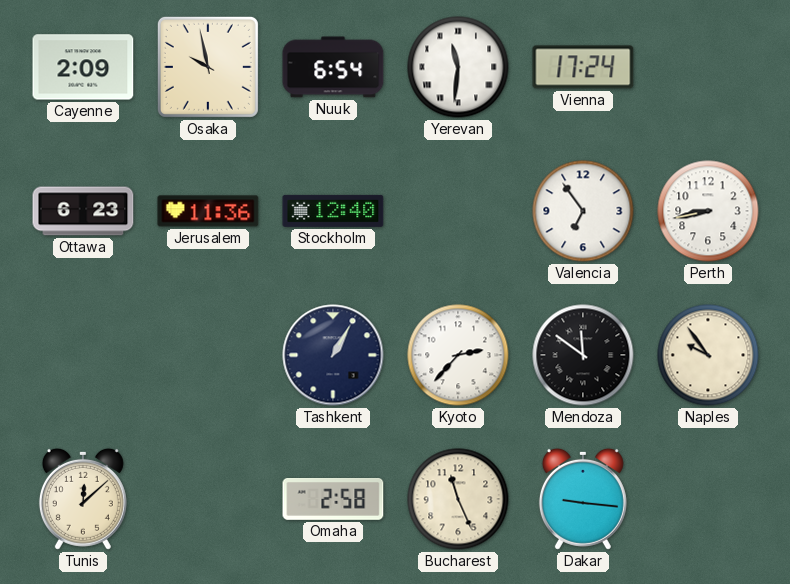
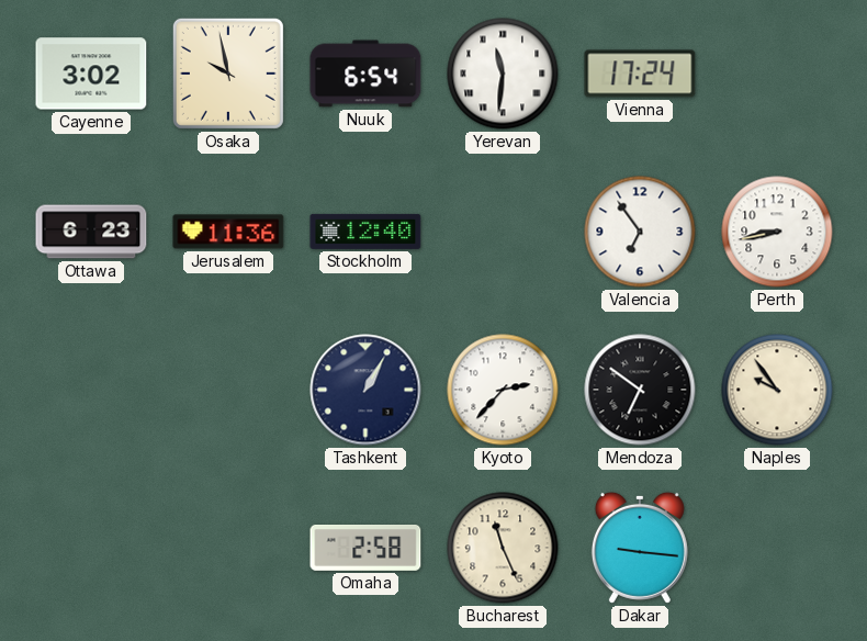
Cayenne: 2:09 -> 3:02
Mendoza: 11:51 -> 6:51
Tunis: 12:08 -> none
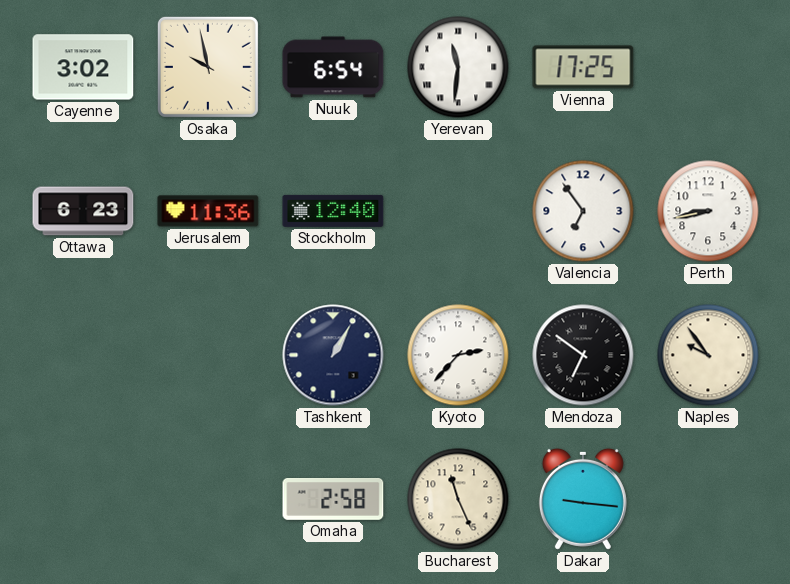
Vienna: 17:24 -> 17:25
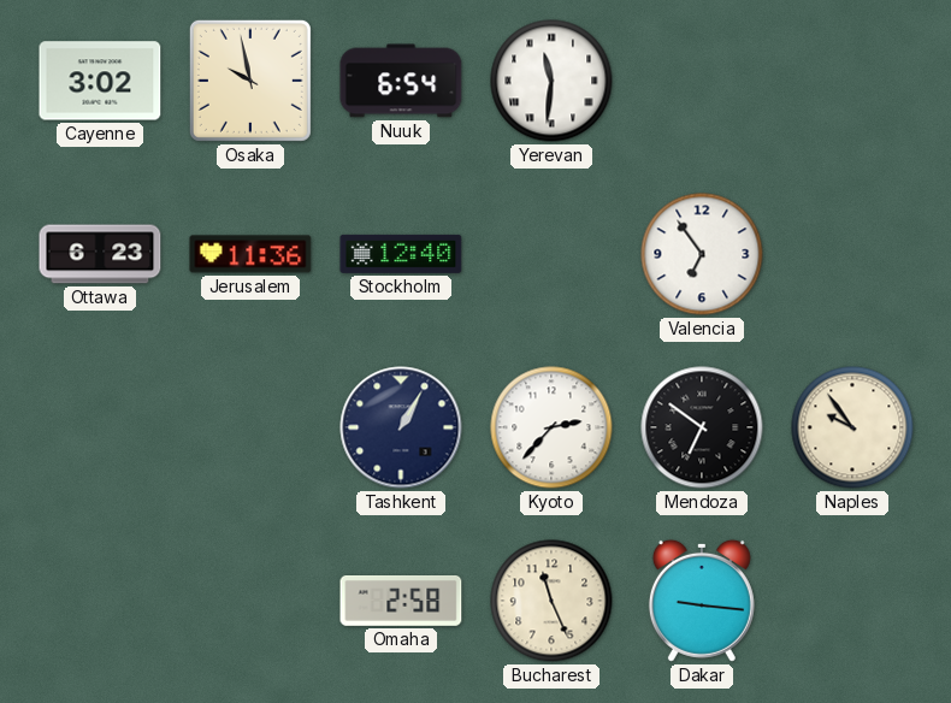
Vienna: 17:25 -> none
Perth: 8:43 -> none
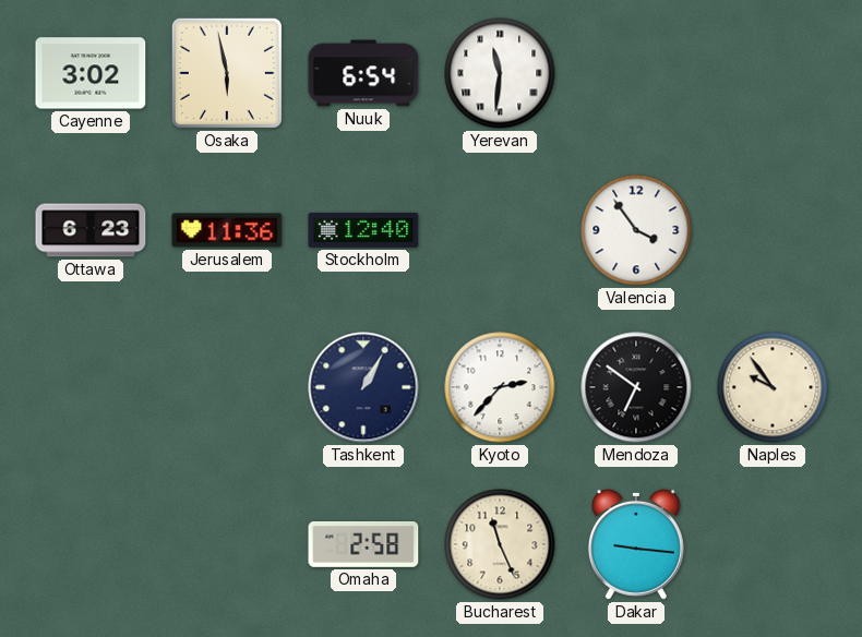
Osaka: 9:58 -> 5:58
Valencia: 6:54 -> 3:54
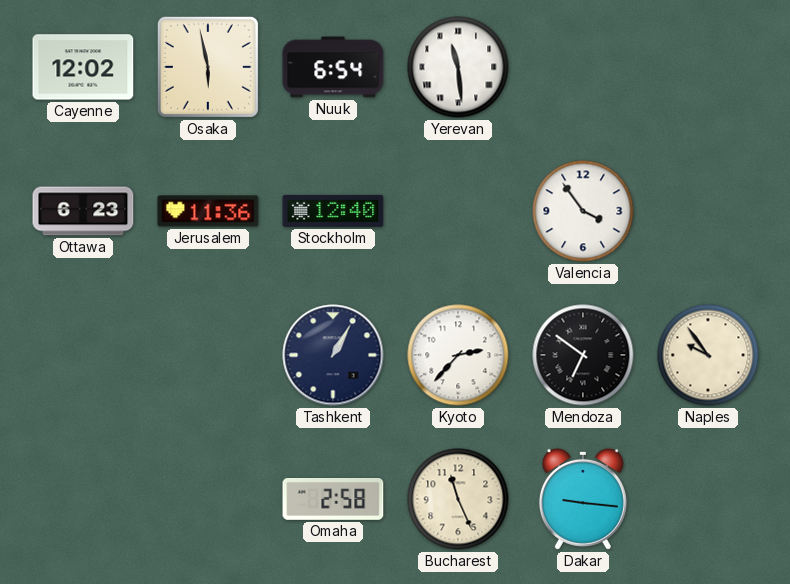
Cayenne: 3:02 -> 12:02
Yerevan: 11:31 -> 11:29
